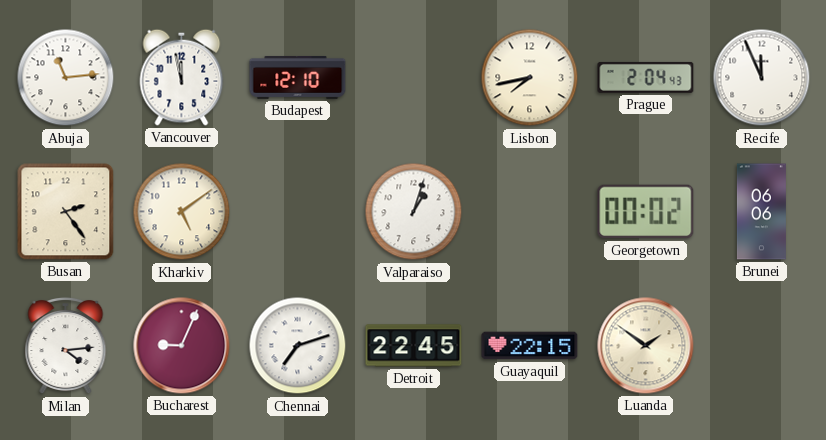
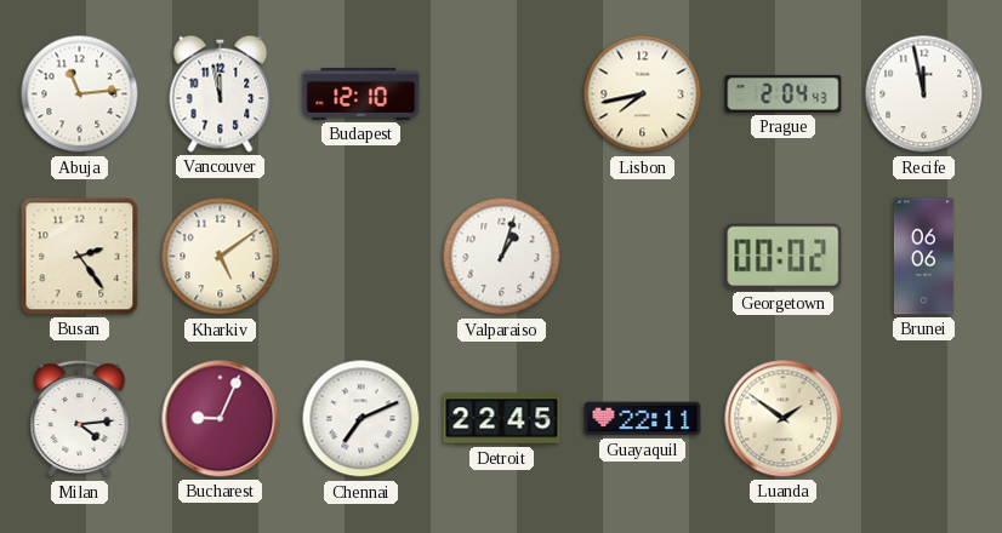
Recife: 11:56 -> 11:58
Chennai: 7:12 -> 7:11
Guayaquil: 22:15 -> 22:11
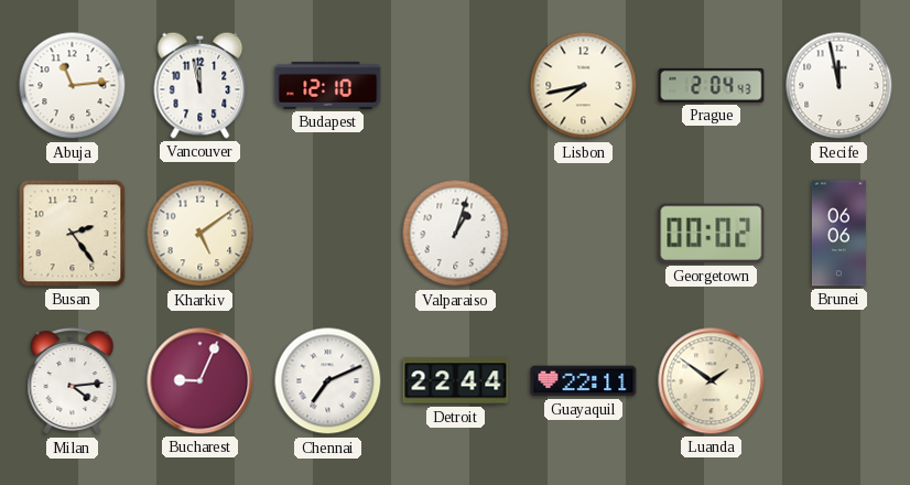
Detroit: 22:45 -> 22:44
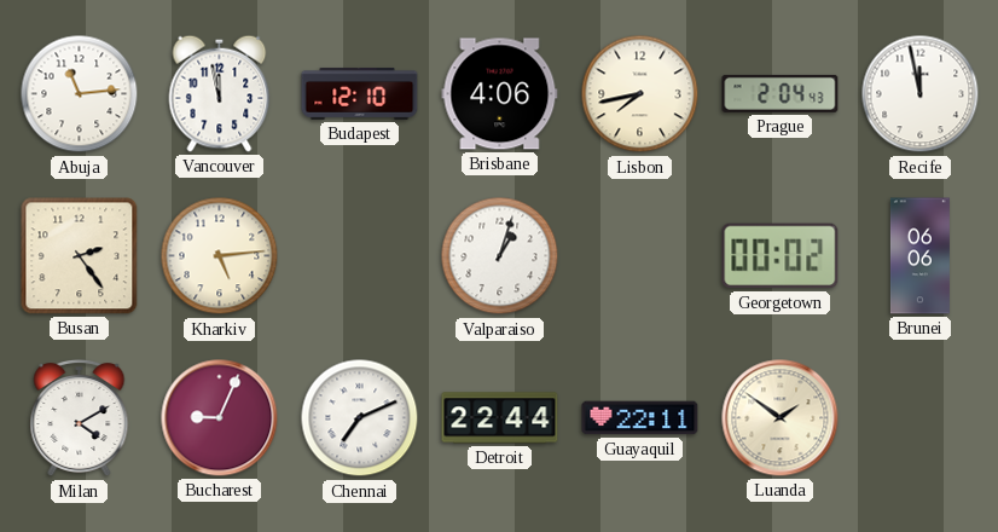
Brisbane: none -> 4:06
Kharkiv: 5:09 -> 5:14
Milan: 4:14 -> 4:10
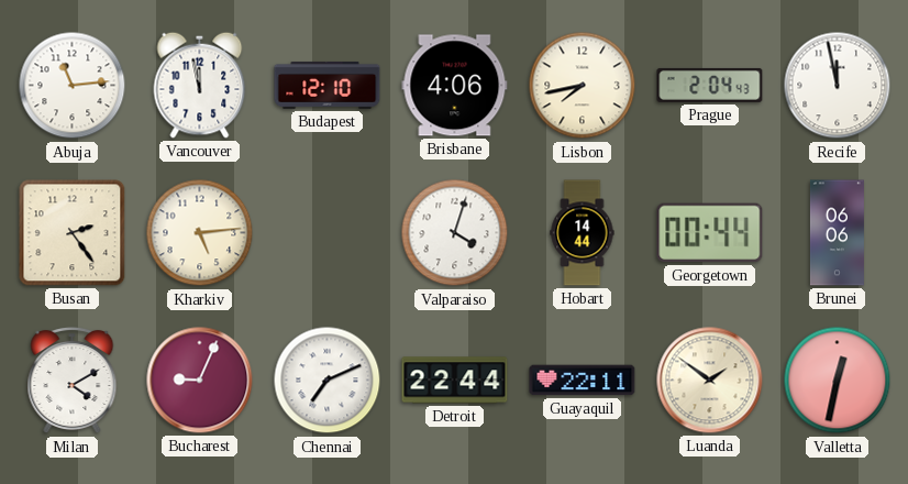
Valparaiso: 1:03 -> 4:03
Hobart: none -> 14:44
Georgetown: 00:02 -> 00:44
Valletta: none -> 12:32
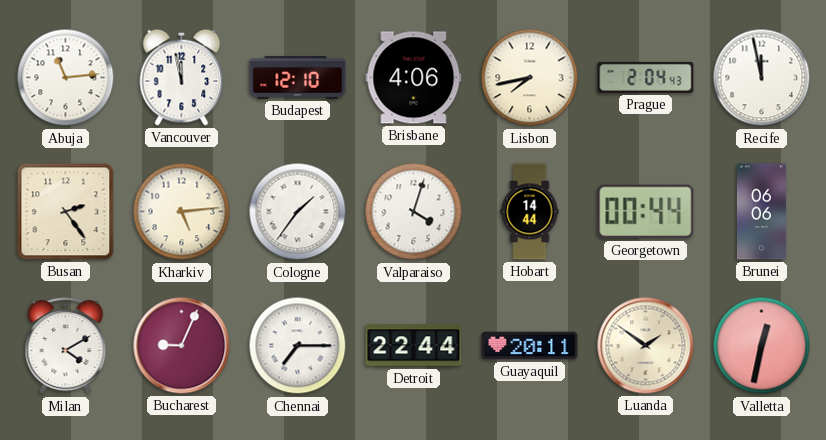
Cologne: none -> 1:36
Chennai: 7:11 -> 7:15
Guayaquil: 22:11 -> 20:11
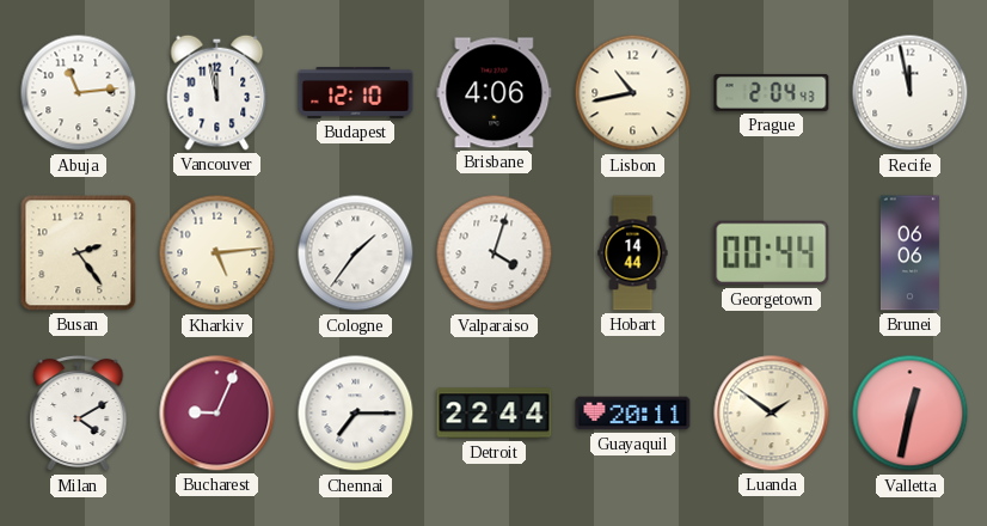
Lisbon: 7:43 -> 10:43
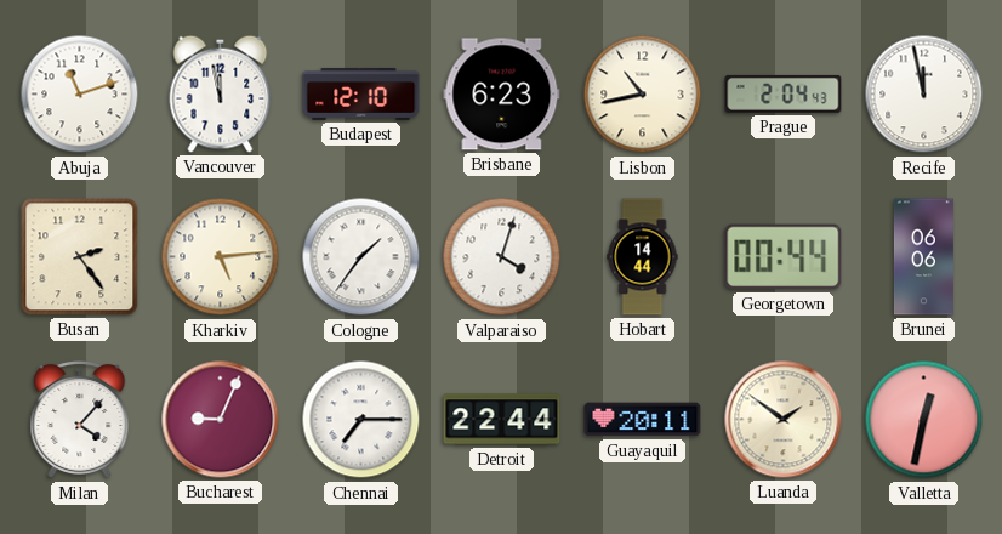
Abuja: 11:14 -> 11:12
Brisbane: 4:06 -> 6:23
Milan: 4:10 -> 4:07
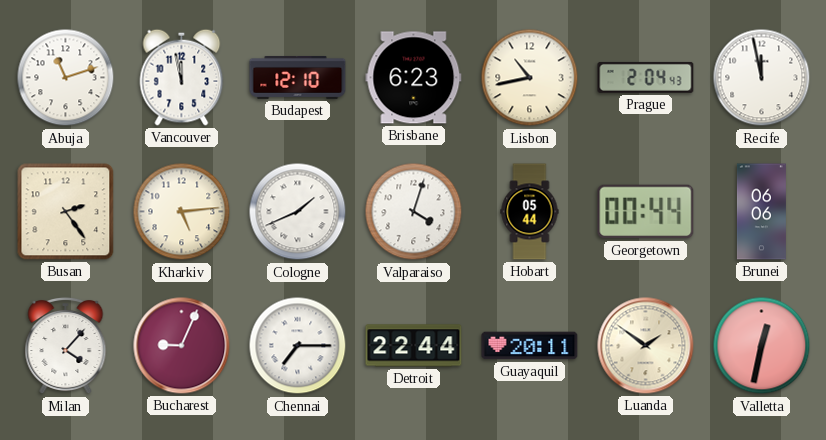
Cologne: 1:36 -> 1:41
Hobart: 14:44 -> 05:44
